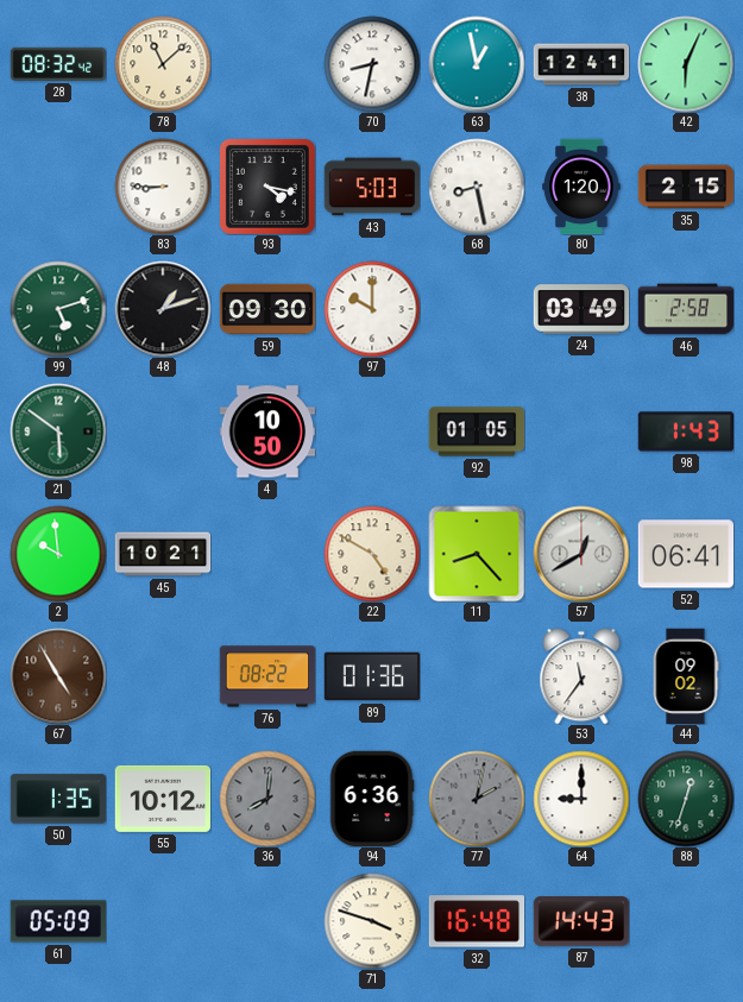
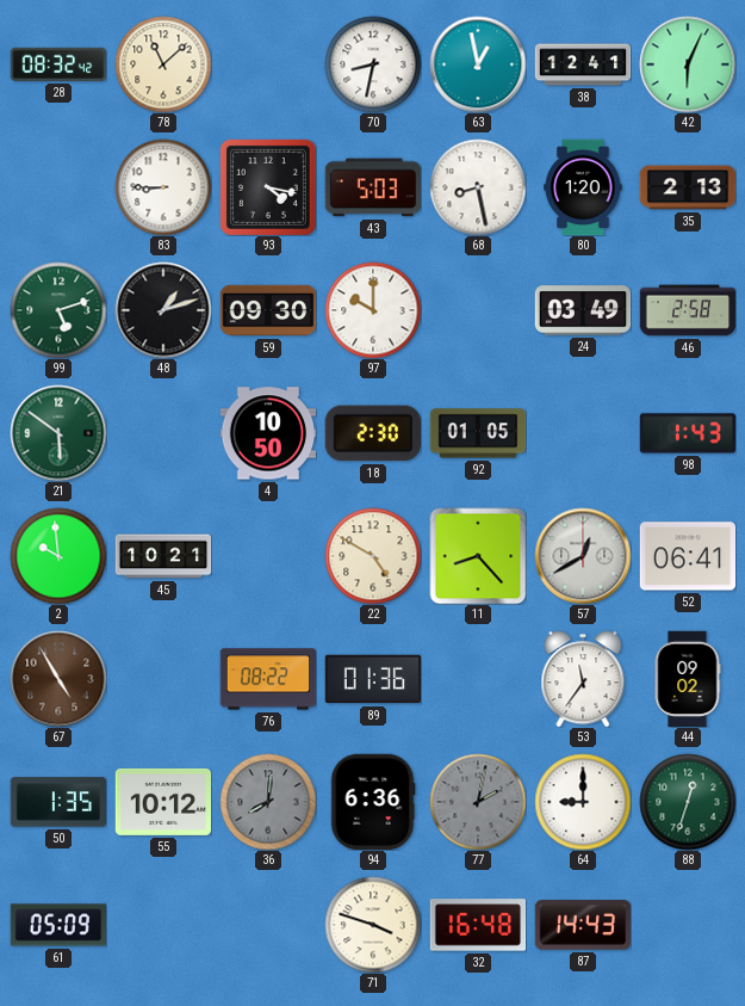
35: 2:15 -> 2:13
18: none -> 2:30
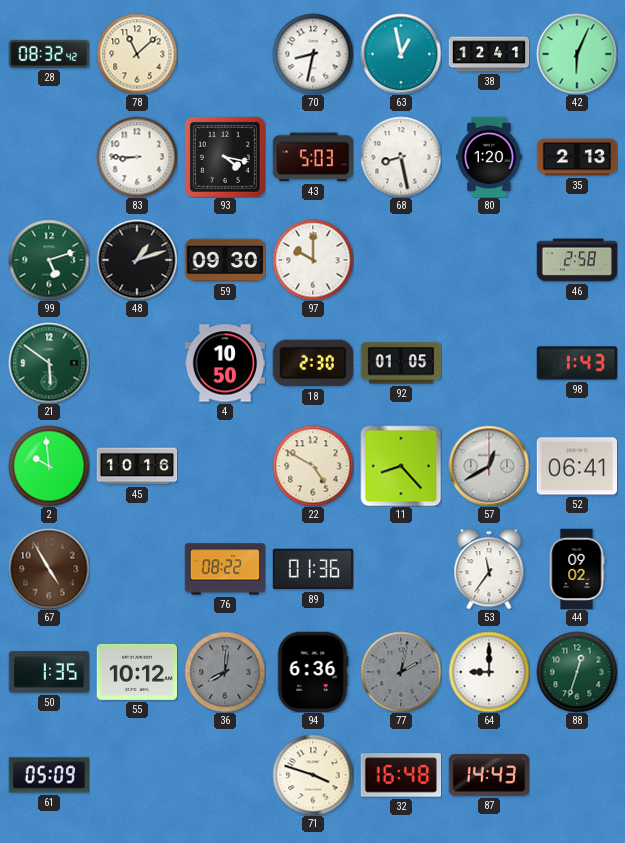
24: 03:49 -> none
45: 10:21 -> 10:16
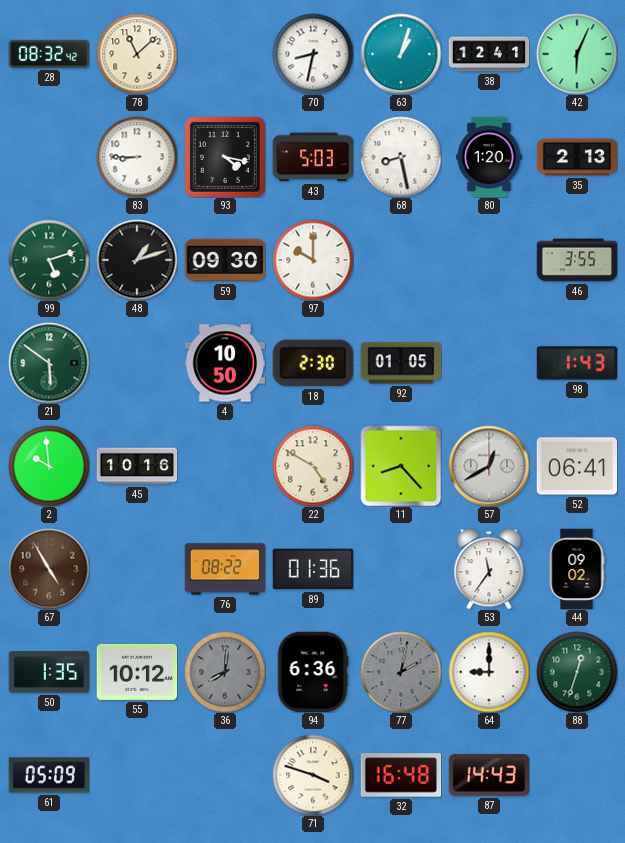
63: 12:58 -> 1:03
46: 2:58 -> 3:55
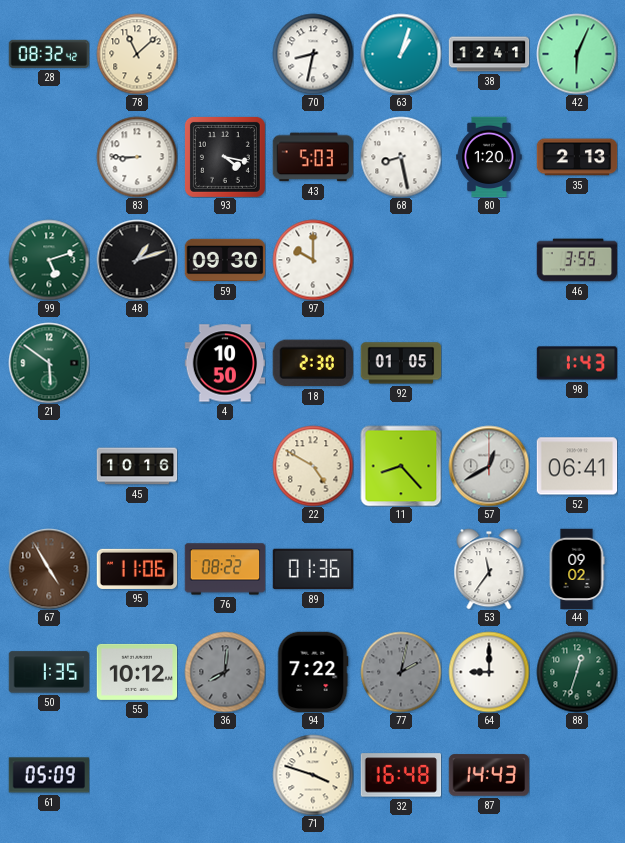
2: 9:59 -> none
95: none -> 11:06
94: 6:36 -> 7:22
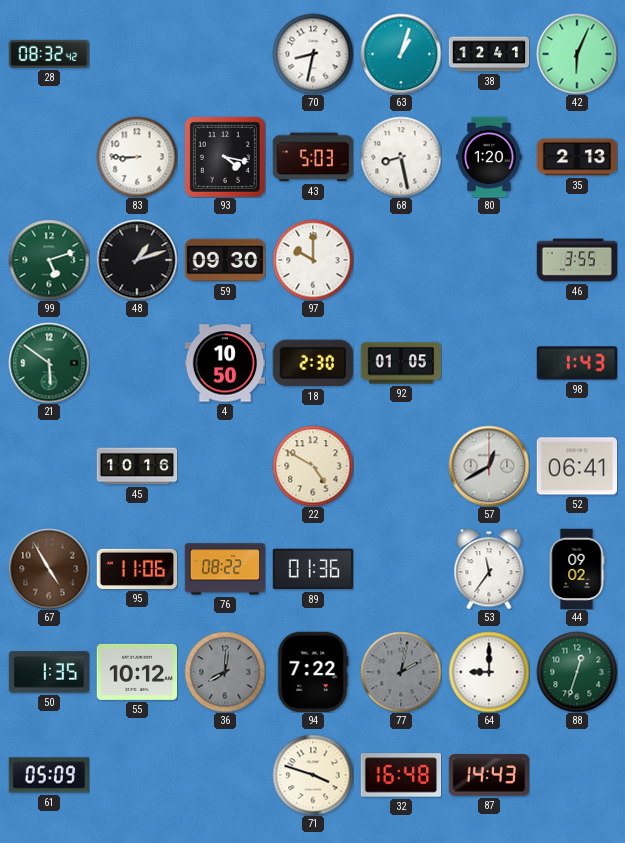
78: 11:08 -> none
11: 8:23 -> none
